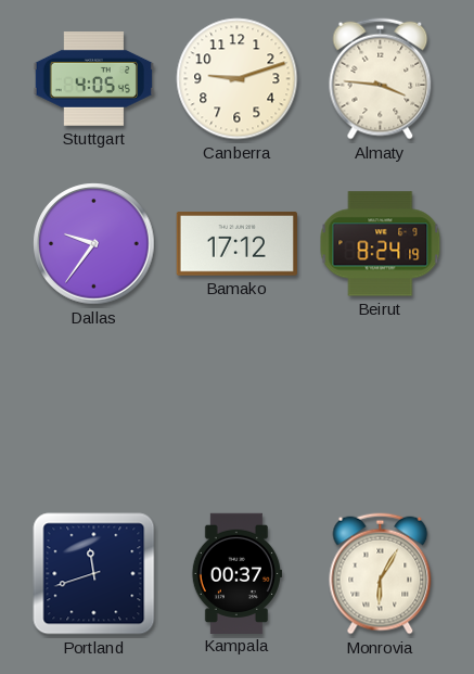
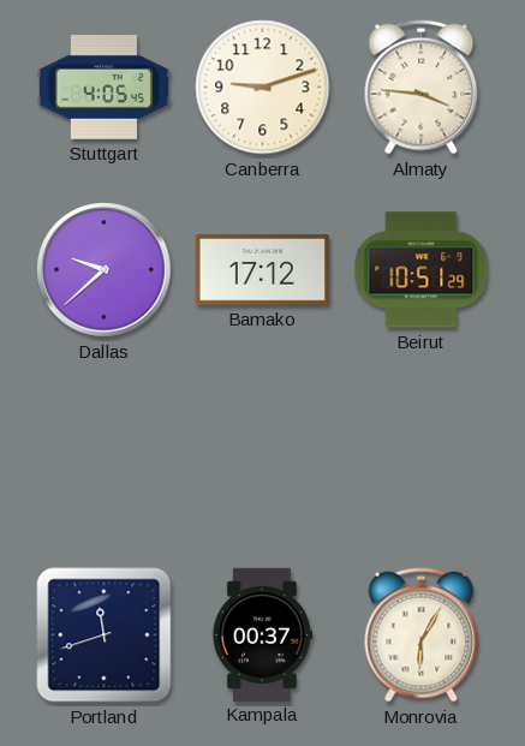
Dallas: 9:36 -> 9:38
Beirut: 8:24 -> 10:51
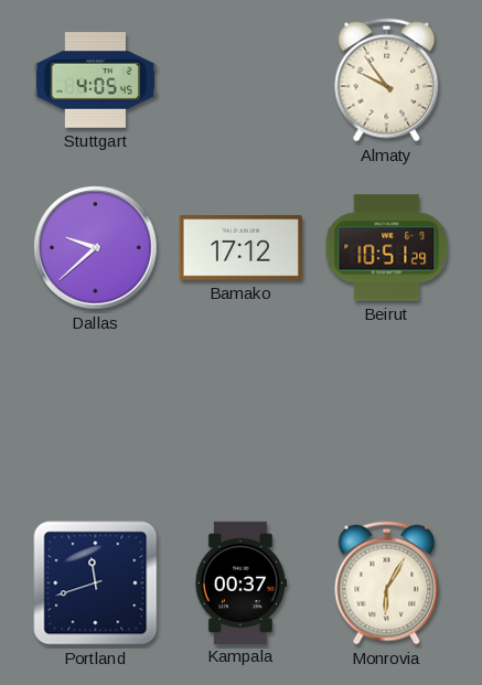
Canberra: 9:12 -> none
Almaty: 3:46 -> 9:54
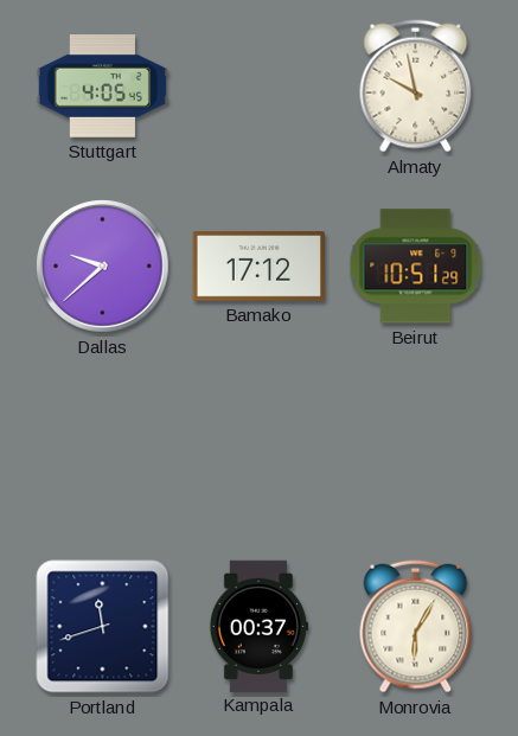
Almaty: 9:54 -> 9:58
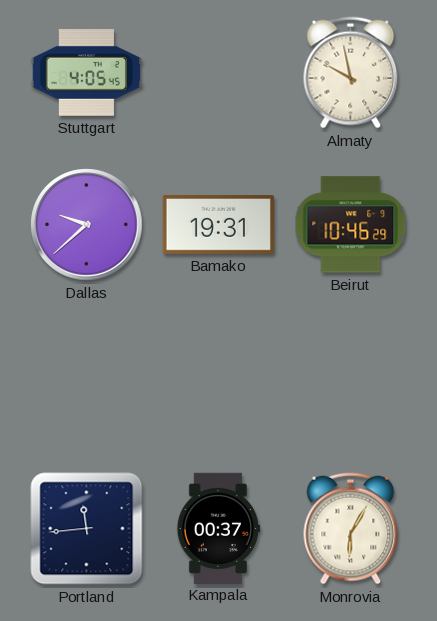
Bamako: 17:12 -> 19:31
Beirut: 10:51 -> 10:46
Portland: 11:42 -> 11:44
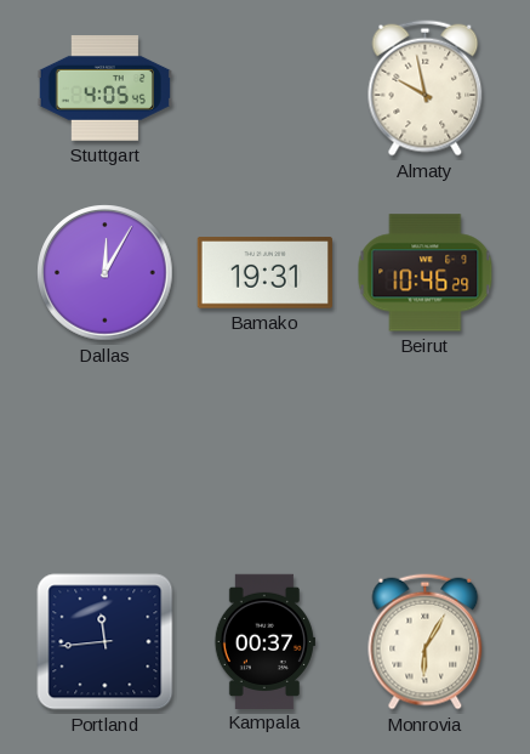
Dallas: 9:38 -> 12:05
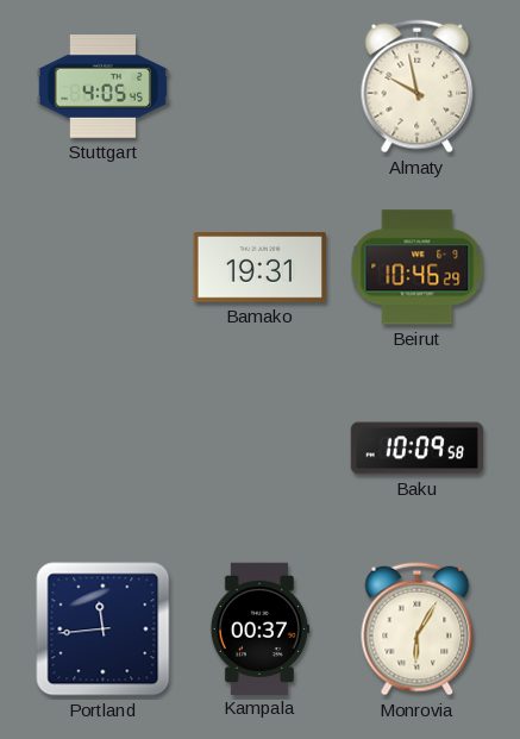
Dallas: 12:05 -> none
Baku: none -> 10:09
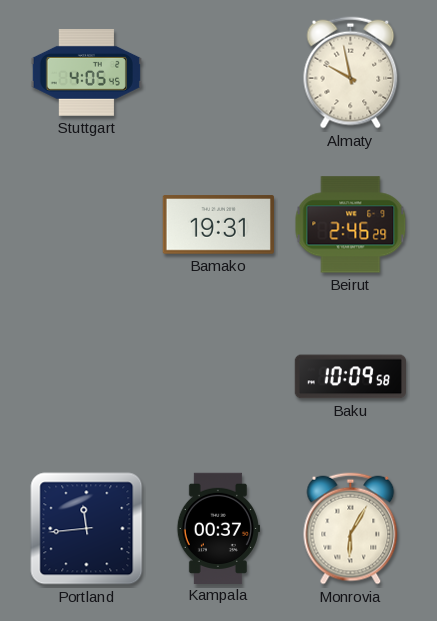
Beirut: 10:46 -> 2:46
